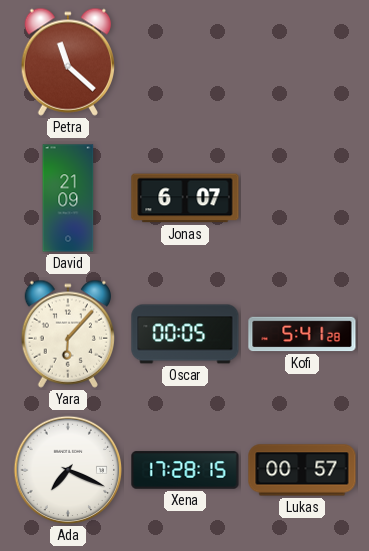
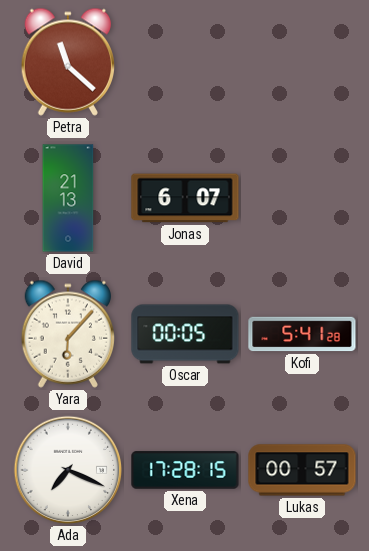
David: 21:09 -> 21:13
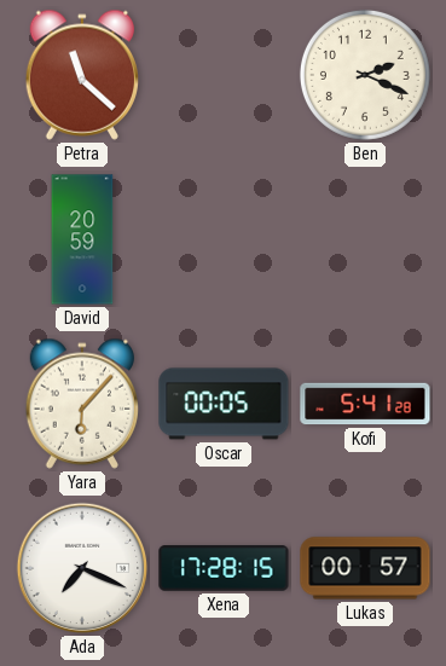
Ben: none -> 2:19
David: 21:13 -> 20:59
Jonas: 6:07 -> none
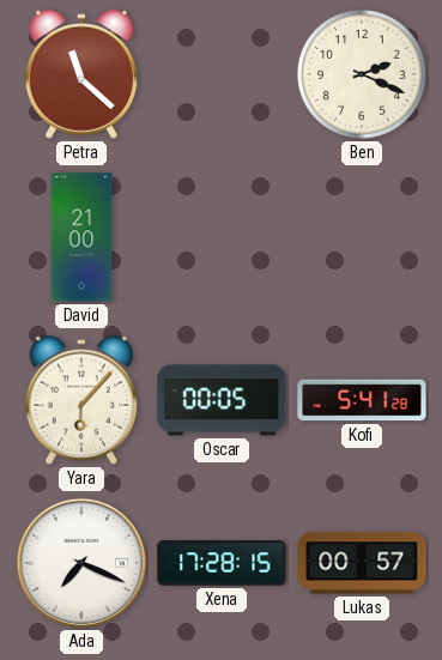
David: 20:59 -> 21:00
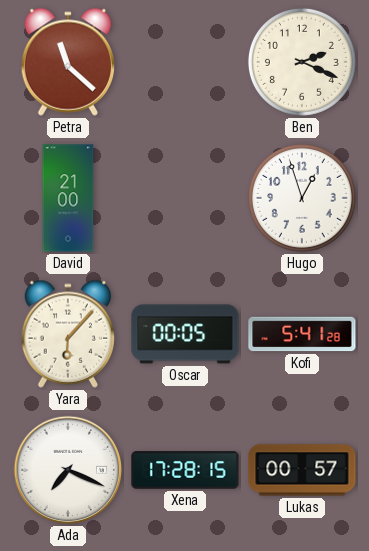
Hugo: none -> 12:57
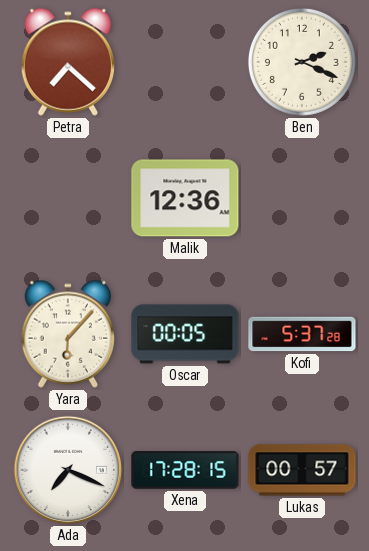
Petra: 11:22 -> 7:22
David: 21:00 -> none
Malik: none -> 12:36
Hugo: 12:57 -> none
Kofi: 5:41 -> 5:37
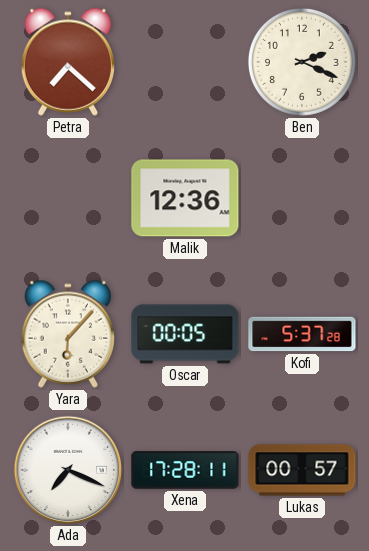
Xena: 17:28:15 -> 17:28:11
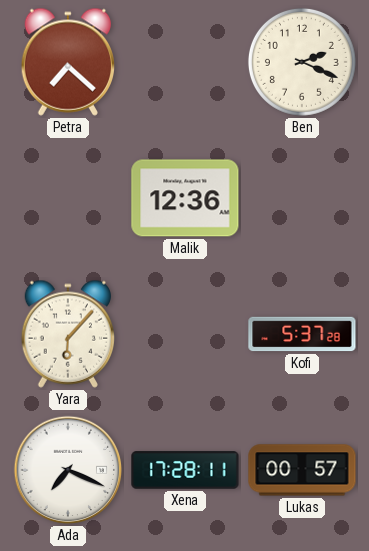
Oscar: 00:05 -> none
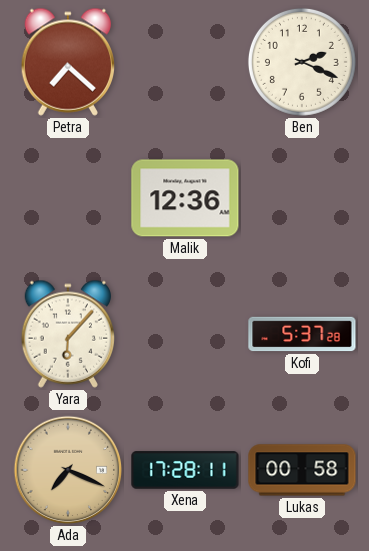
Ada dial: white -> champagne
Lukas: 00:57 -> 00:58
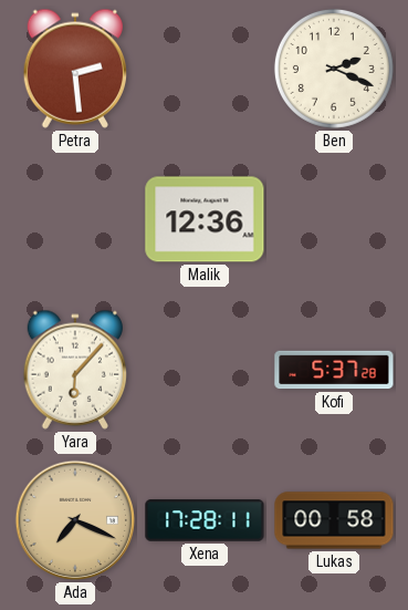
Petra: 7:22 -> 2:29
